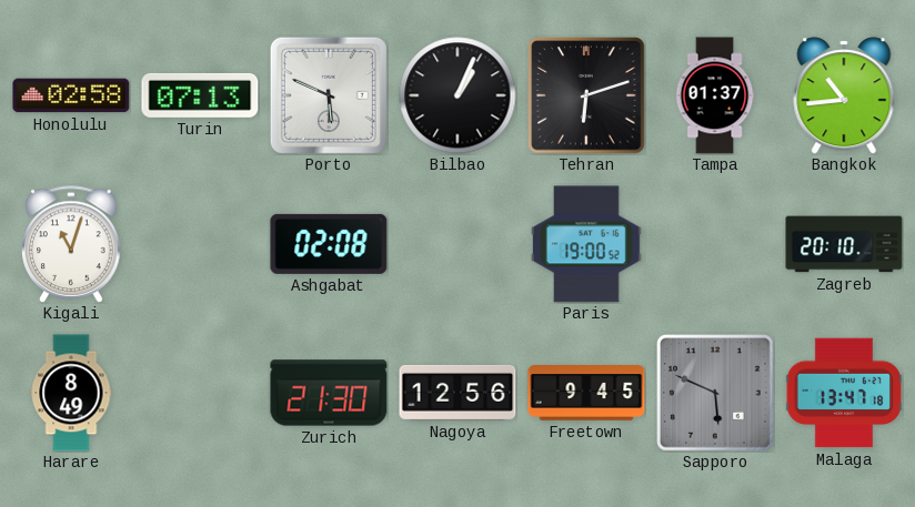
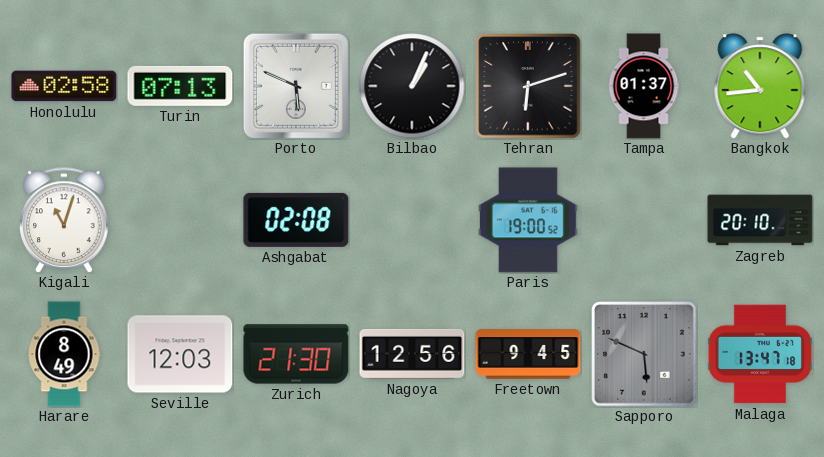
Seville: none -> 12:03
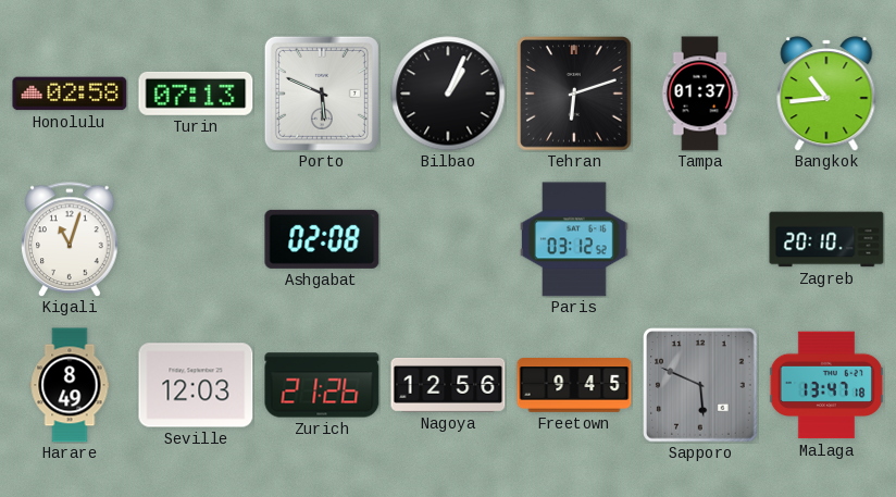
Paris: 19:00 -> 03:12
Zurich: 21:30 -> 21:26
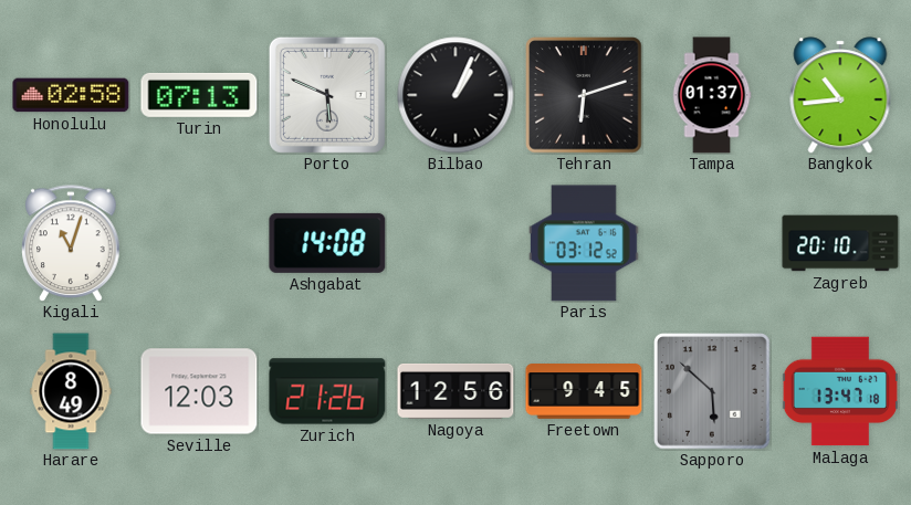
Ashgabat: 02:08 -> 14:08
Sapporo: 5:49 -> 5:52
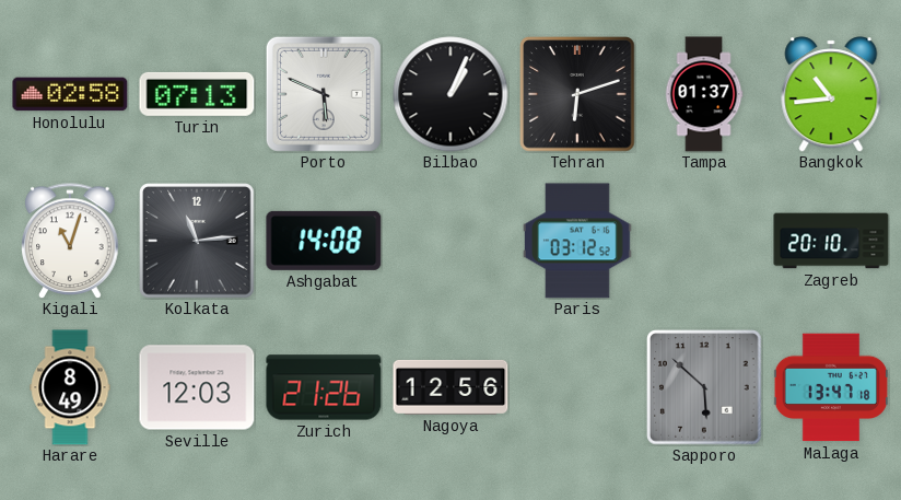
Kolkata: none -> 11:14
Freetown: 9:45 -> none
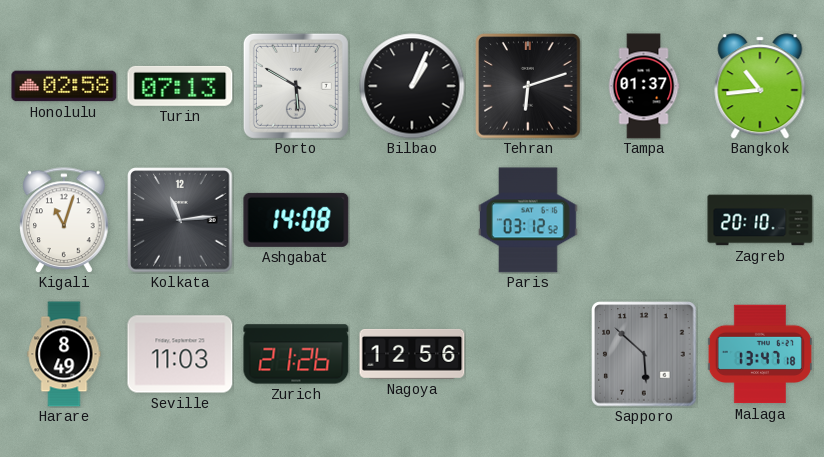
Porto: 5:49 -> 5:50
Seville: 12:03 -> 11:03
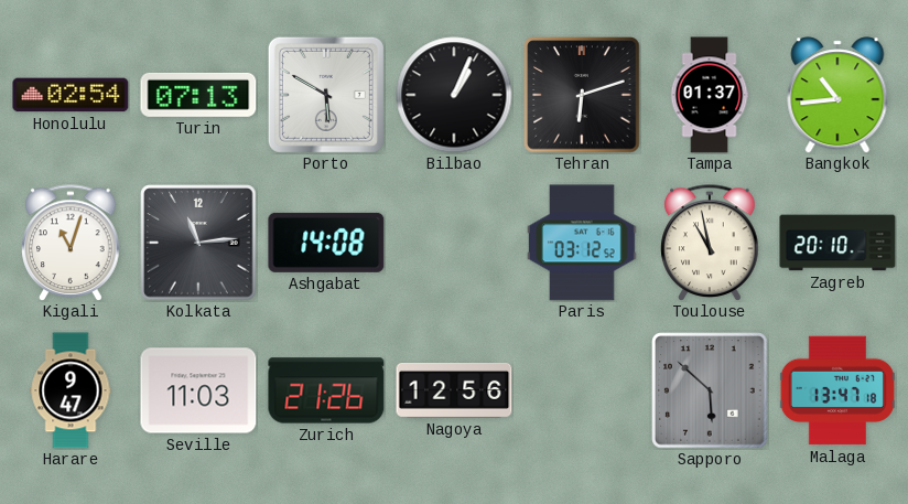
Honolulu: 02:58 -> 02:54
Toulouse: none -> 10:58
Harare: 8:49 -> 9:47
